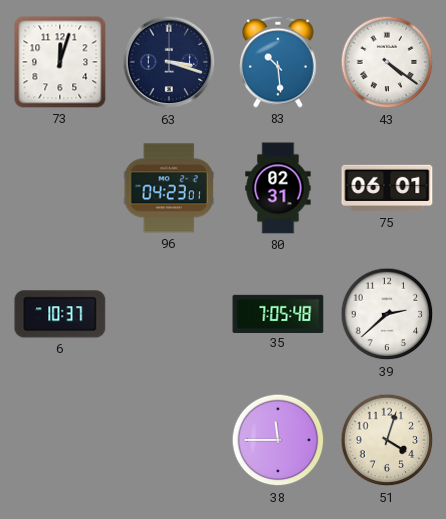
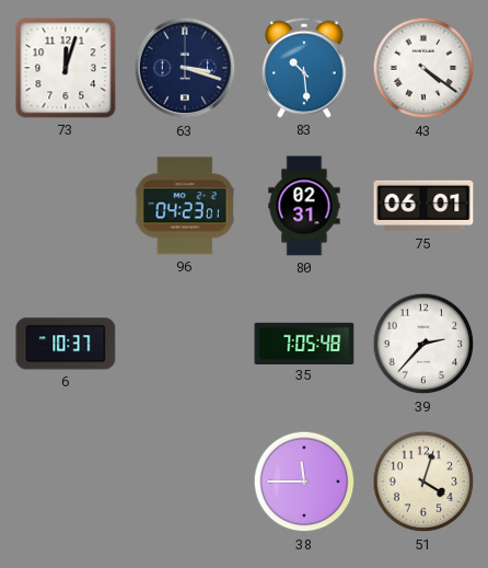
39: 2:38 -> 2:37
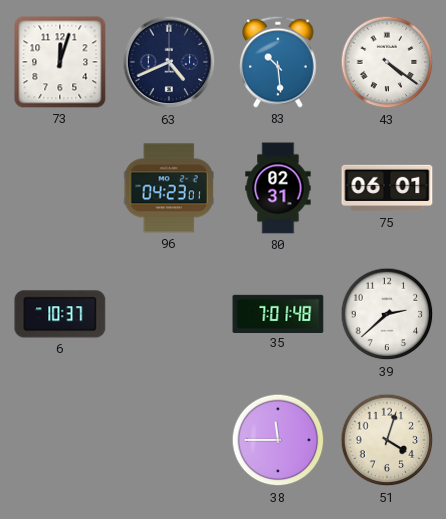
63: 3:18 -> 4:41
35: 7:05 -> 7:01
39: 2:37 -> 2:38
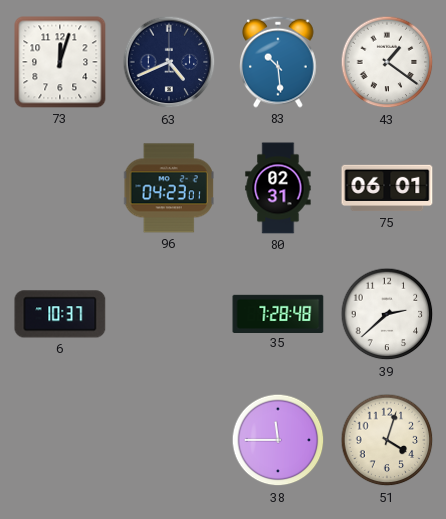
43: 4:21 -> 1:21
35: 7:01 -> 7:28
